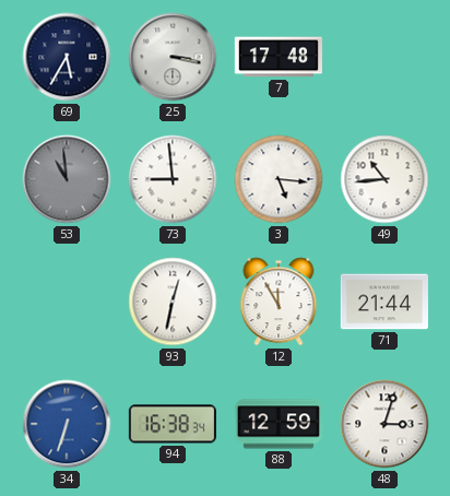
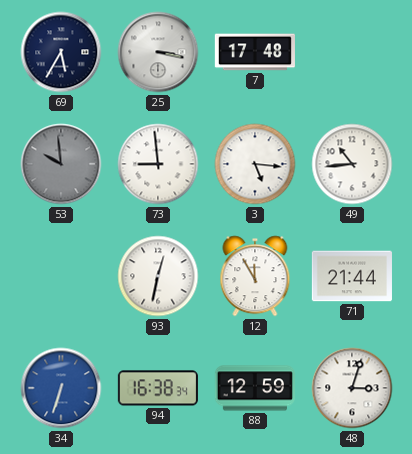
53: 10:59 -> 9:59
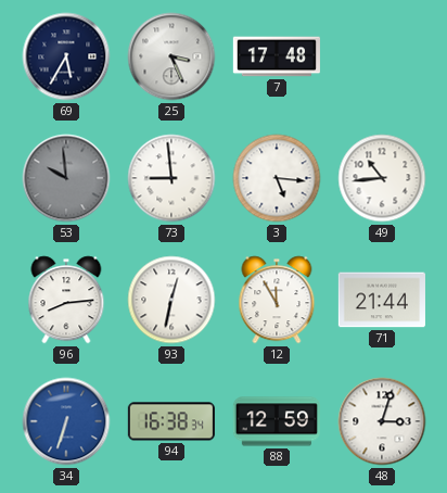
25: 3:17 -> 3:26
96: none -> 8:14
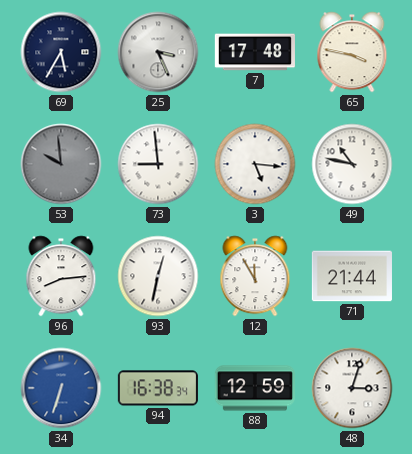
65: none -> 3:47
49: 10:44 -> 10:47
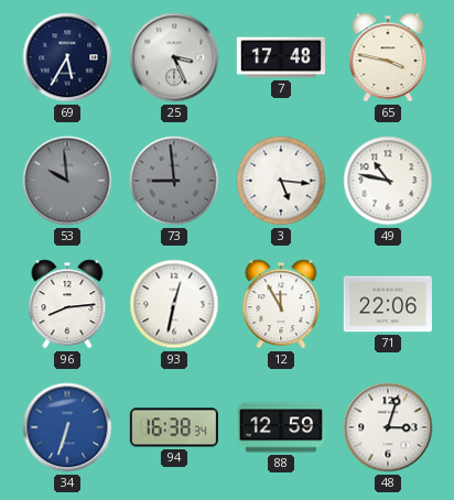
73 dial: white -> grey
71: 21:44 -> 22:06
